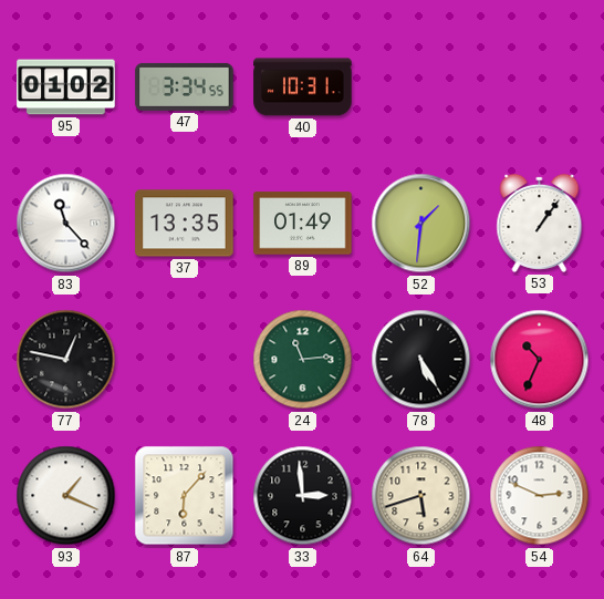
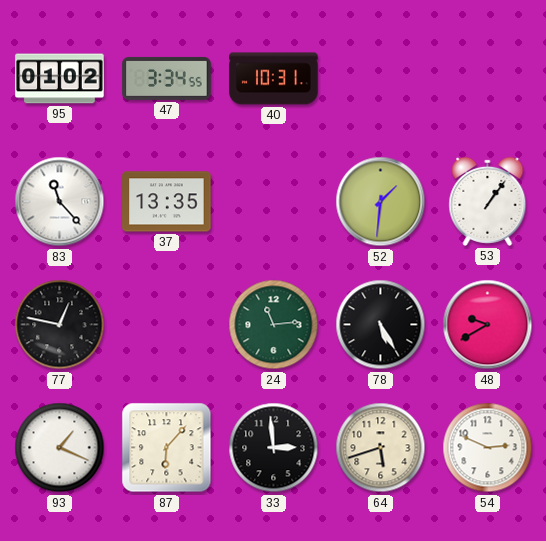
89: 01:49 -> none
48: 10:34 -> 9:40
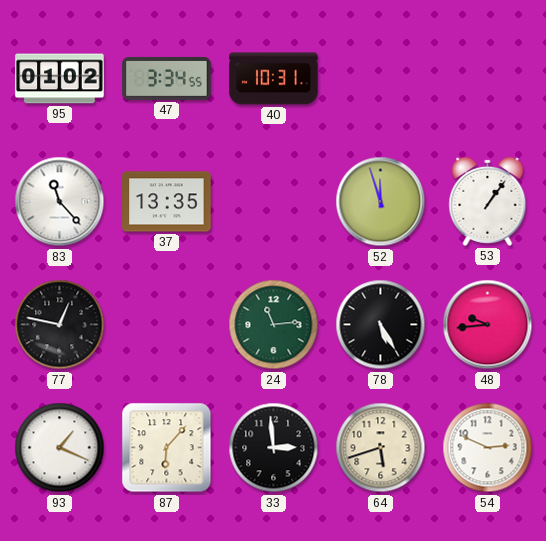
52: 1:31 -> 11:57
48: 9:40 -> 9:44
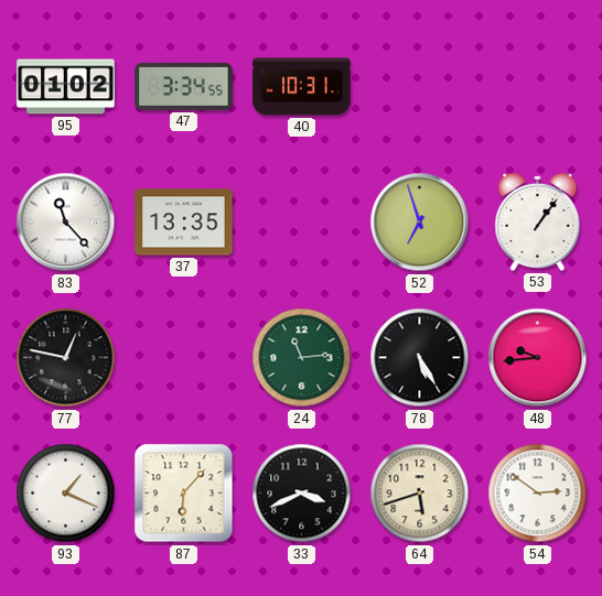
52: 11:57 -> 6:57
33: 2:59 -> 3:41
54: 2:49 -> 2:51
